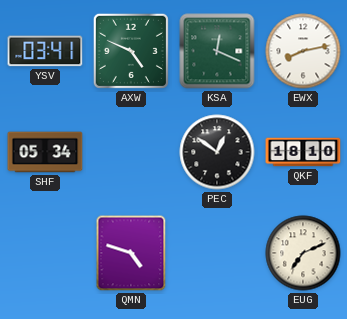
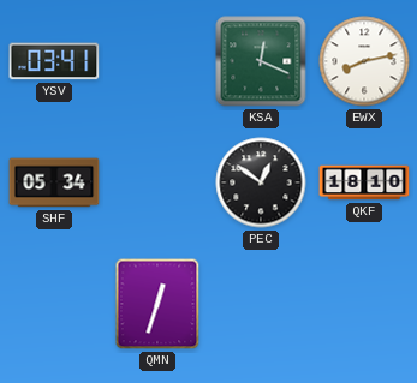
AXW: 4:49 -> none
QMN: 4:48 -> 12:33
EUG: 7:11 -> none
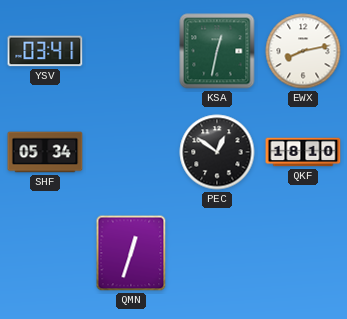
KSA: 12:19 -> 12:32
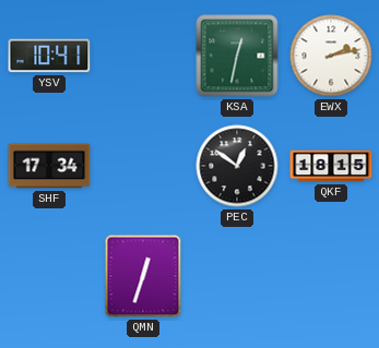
YSV: 03:41 -> 10:41
EWX: 8:13 -> 2:13
SHF: 05:34 -> 17:34
QKF: 18:10 -> 18:15
